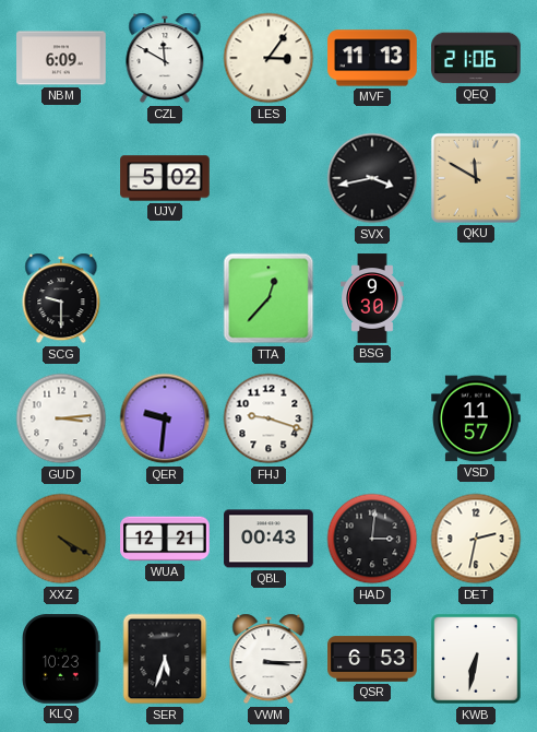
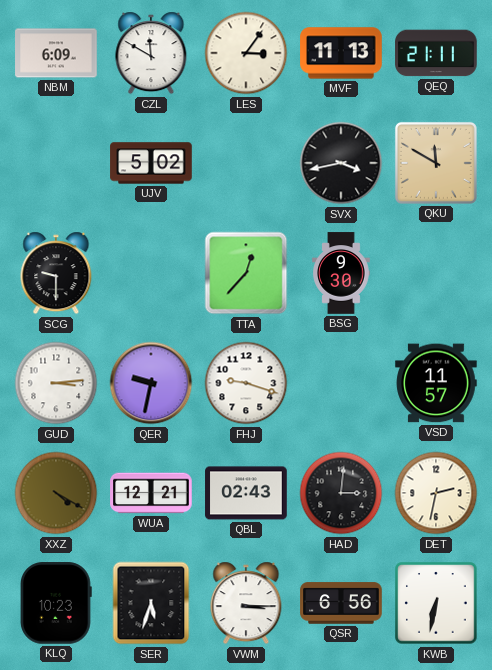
QEQ: 21:06 -> 21:11
QER: 9:31 -> 9:32
QBL: 00:43 -> 02:43
QSR: 6:53 -> 6:56
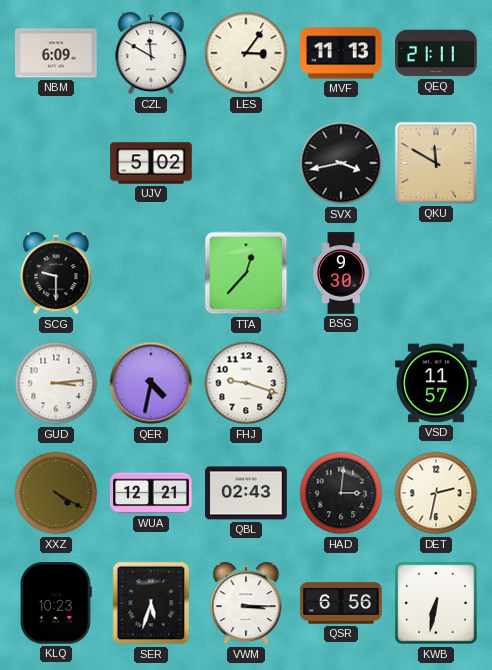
QER: 9:32 -> 4:32
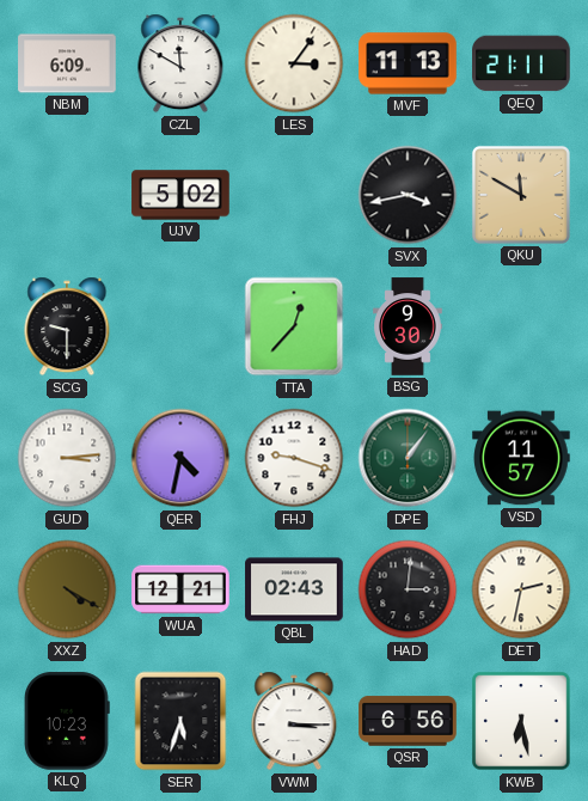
DPE: none -> 1:06
KWB: 6:32 -> 6:28
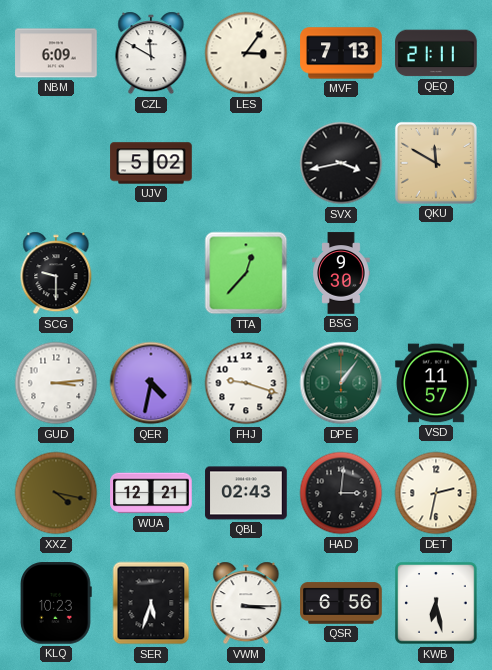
MVF: 11:13 -> 7:13
XXZ: 4:20 -> 4:17
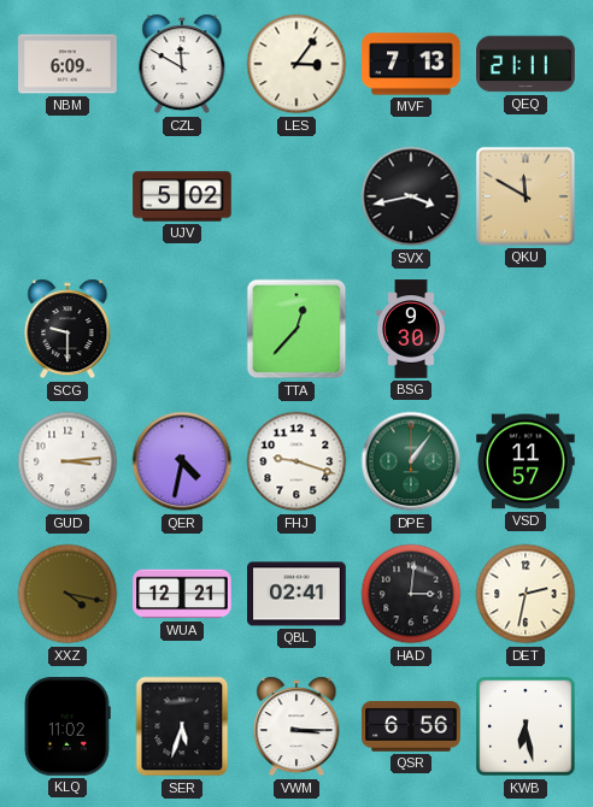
QBL: 02:43 -> 02:41
KLQ: 10:23 -> 11:02
